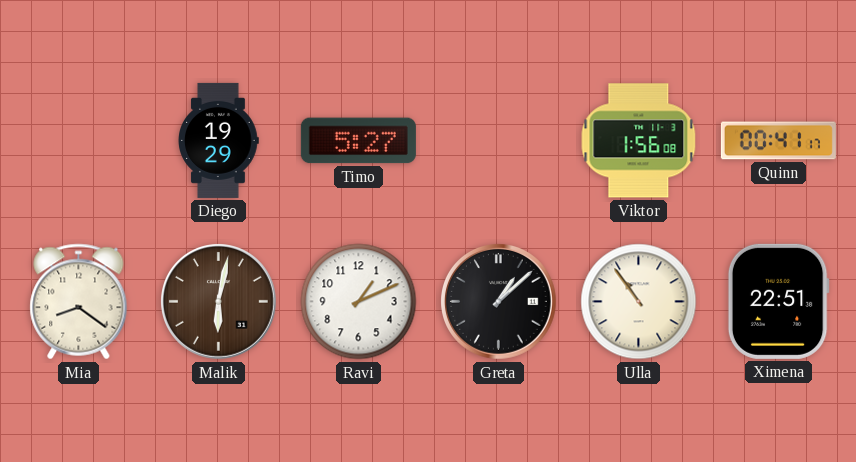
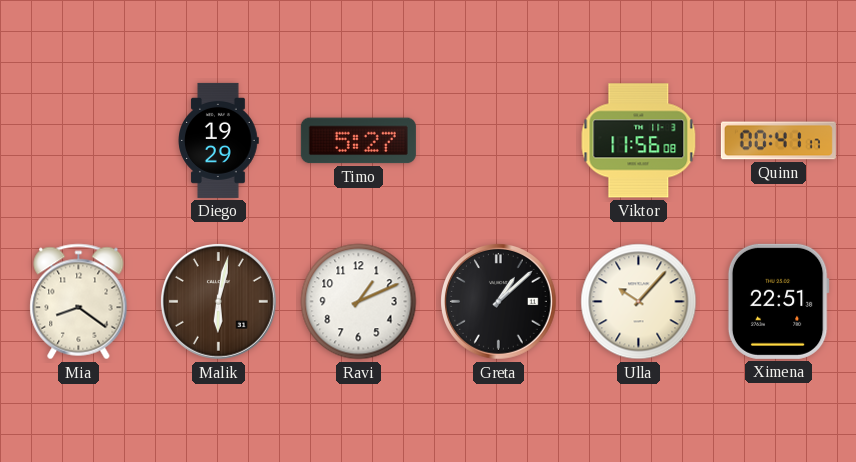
Viktor: 1:56 -> 11:56
Ulla: 10:54 -> 10:07
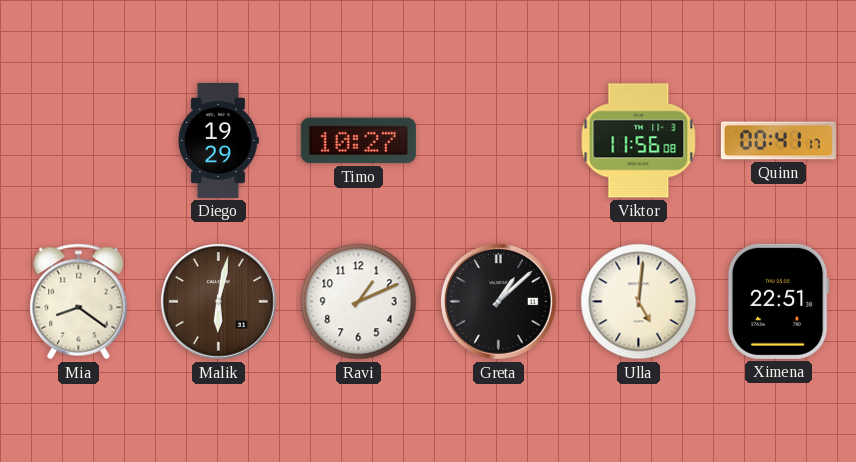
Timo: 5:27 -> 10:27
Ulla: 10:07 -> 5:01
